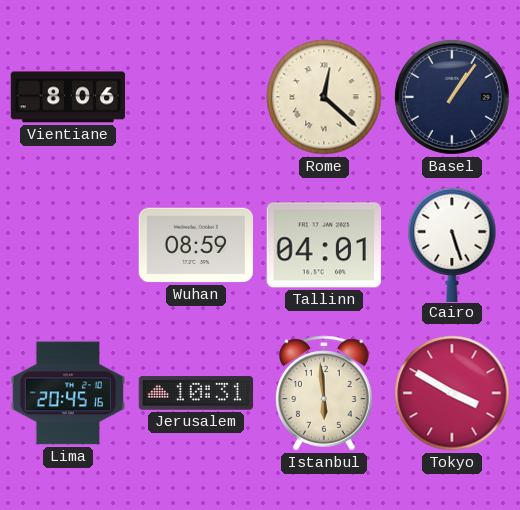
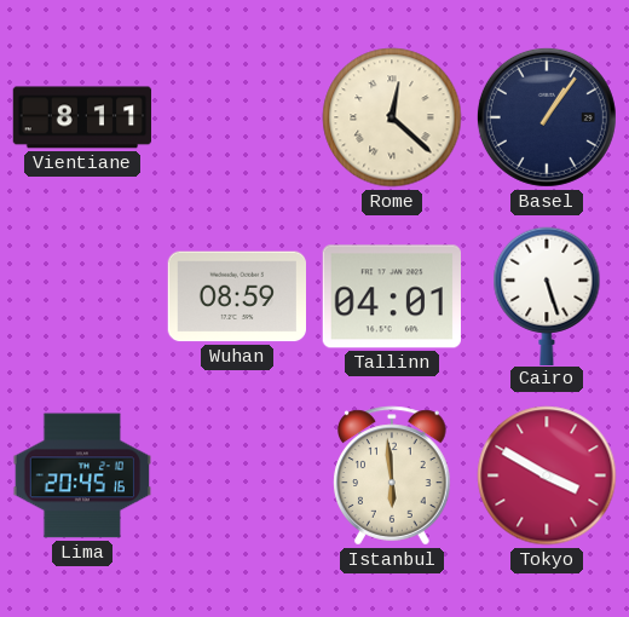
Vientiane: 8:06 -> 8:11
Jerusalem: 10:31 -> none
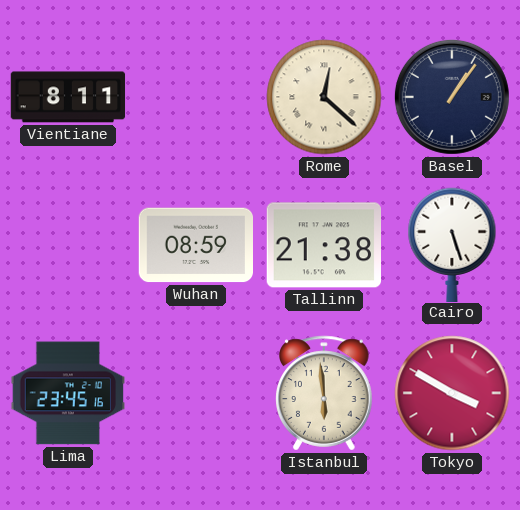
Tallinn: 04:01 -> 21:38
Lima: 20:45 -> 23:45
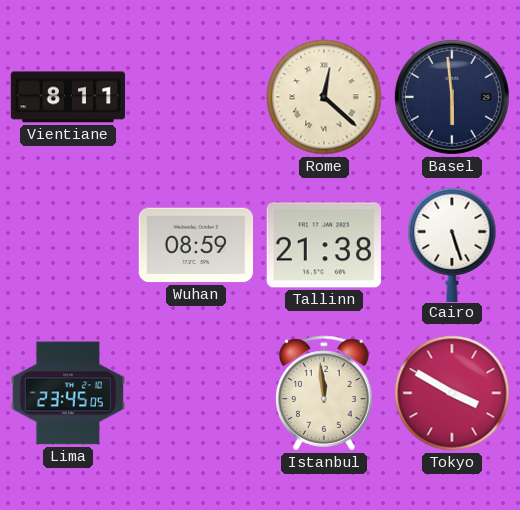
Basel: 1:06 -> 5:59
Lima: 23:45:16 -> 23:45:05
Istanbul: 5:59 -> 11:59
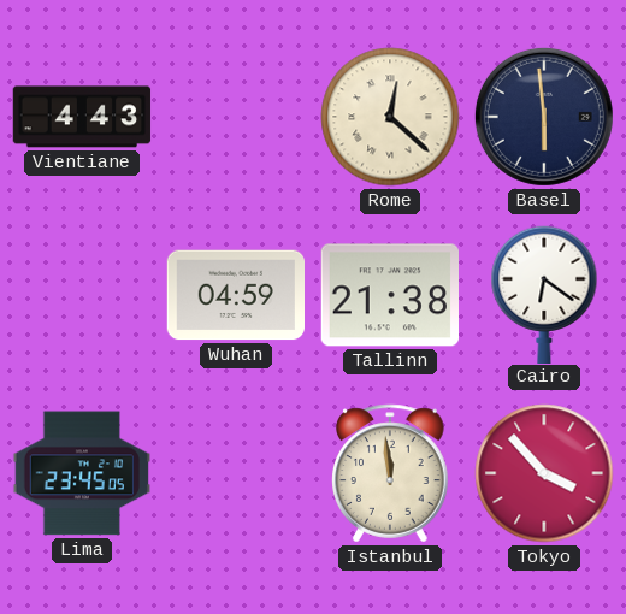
Vientiane: 8:11 -> 4:43
Wuhan: 08:59 -> 04:59
Cairo: 5:27 -> 6:21
Tokyo: 3:50 -> 3:53
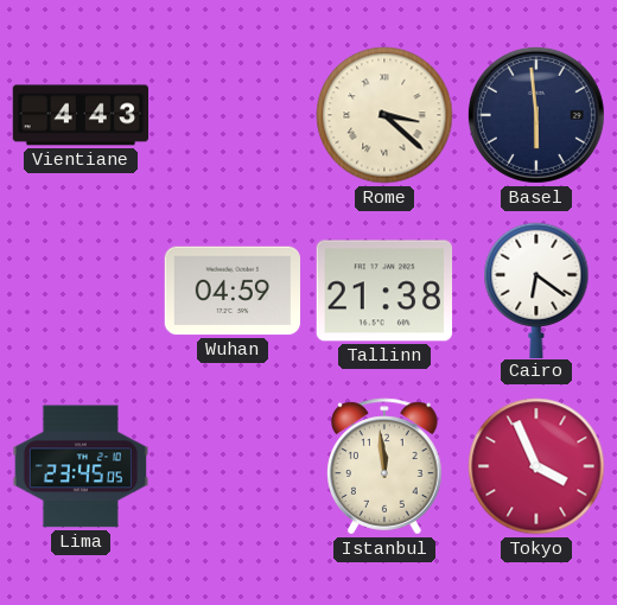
Rome: 12:22 -> 3:22
Tokyo: 3:53 -> 3:56
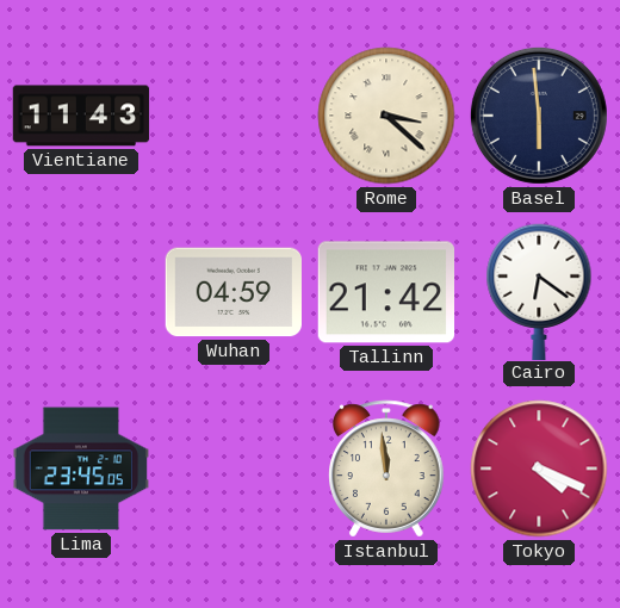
Vientiane: 4:43 -> 11:43
Tallinn: 21:38 -> 21:42
Tokyo: 3:56 -> 4:19
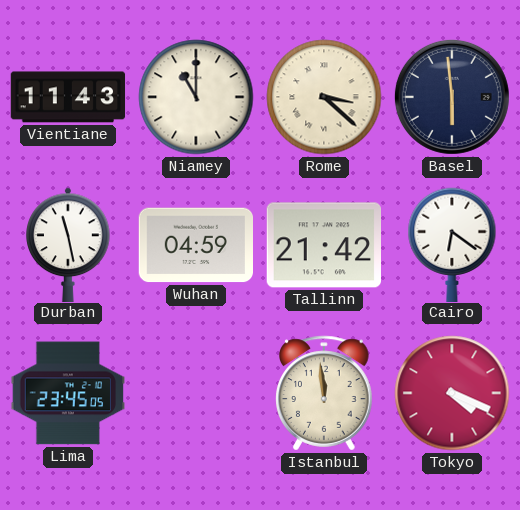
Niamey: none -> 11:00
Durban: none -> 11:28
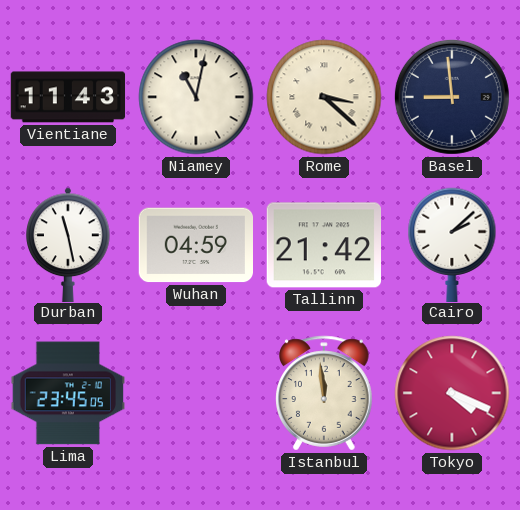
Niamey: 11:00 -> 11:02
Basel: 5:59 -> 8:59
Cairo: 6:21 -> 2:08
